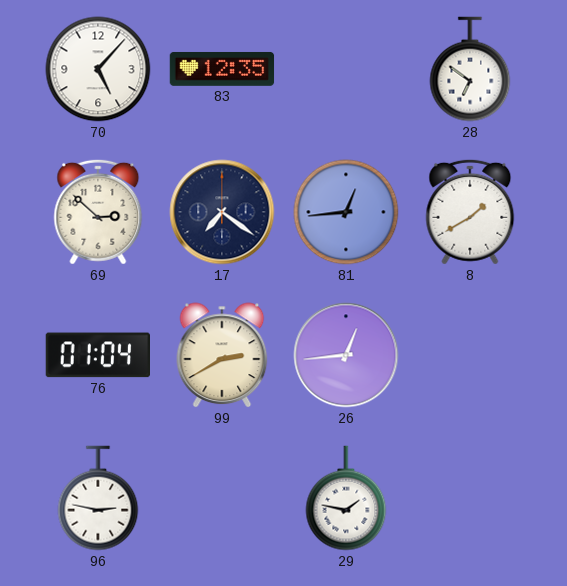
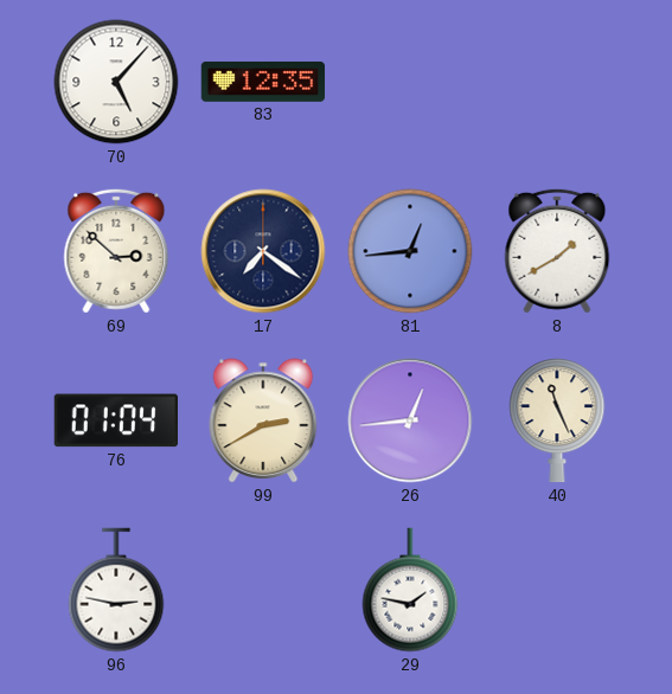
28: 6:51 -> none
40: none -> 11:26
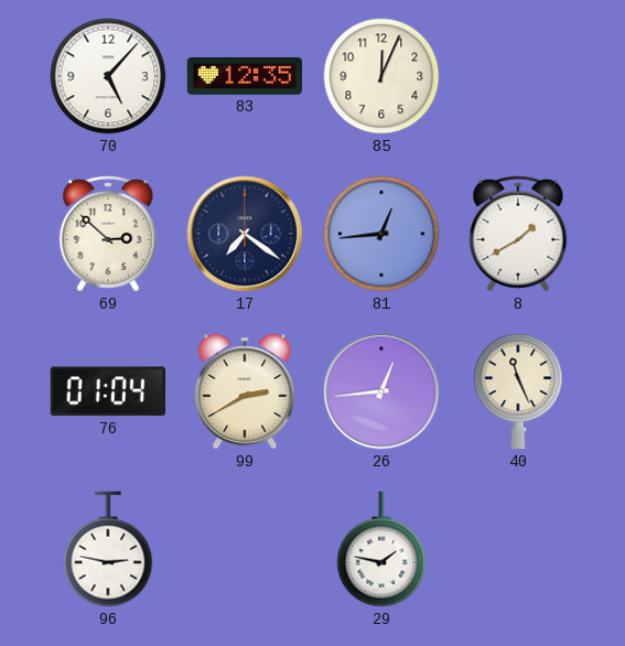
85: none -> 12:04
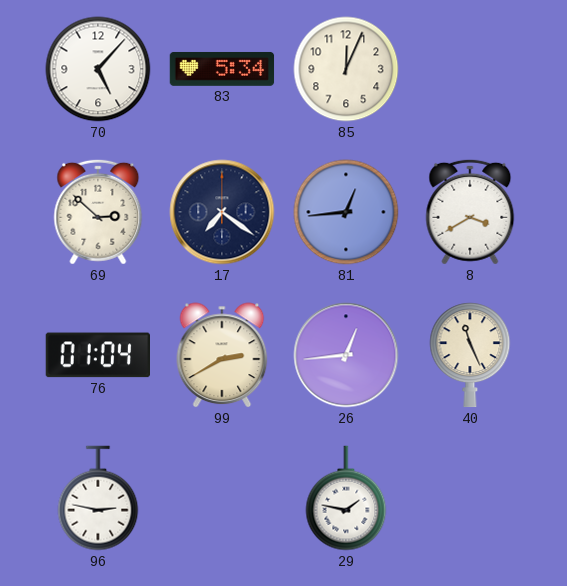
83: 12:35 -> 5:34
8: 1:40 -> 3:40
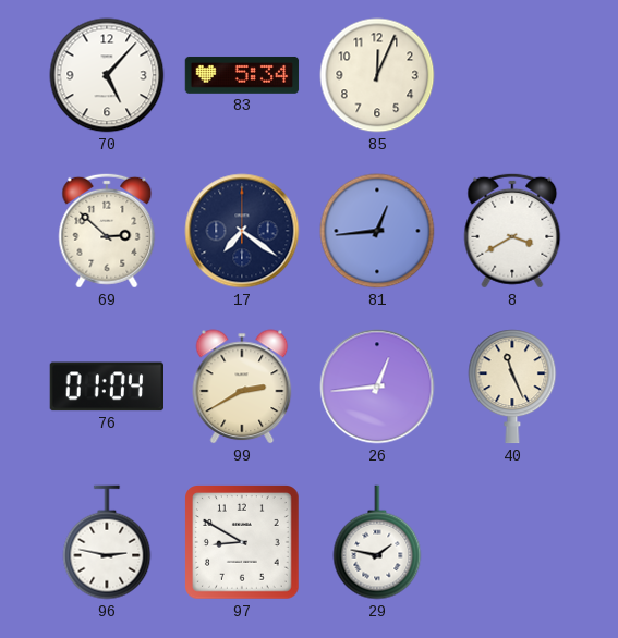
97: none -> 8:50
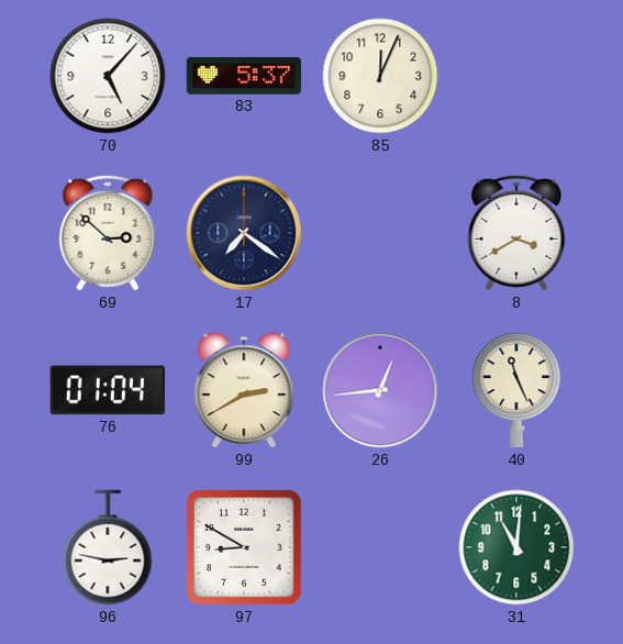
83: 5:34 -> 5:37
81: 12:44 -> none
29: 1:47 -> none
31: none -> 11:01
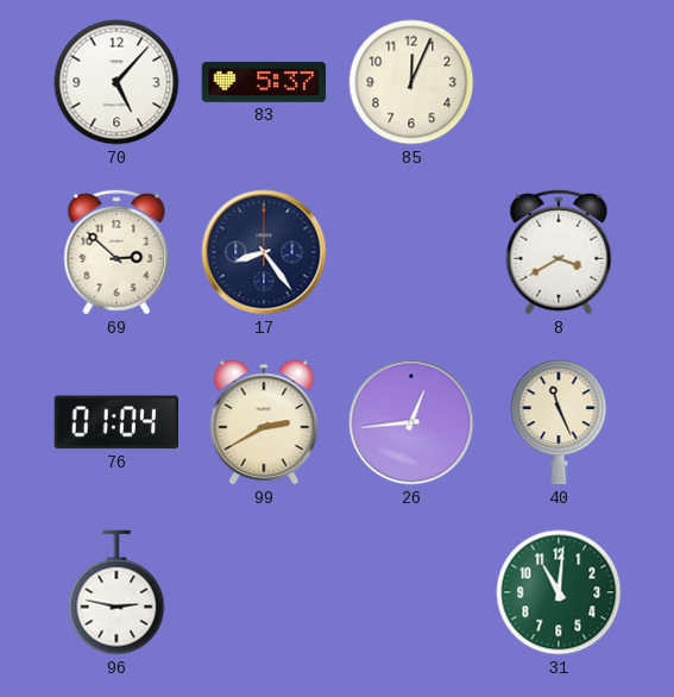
17: 7:21 -> 8:24
97: 8:50 -> none
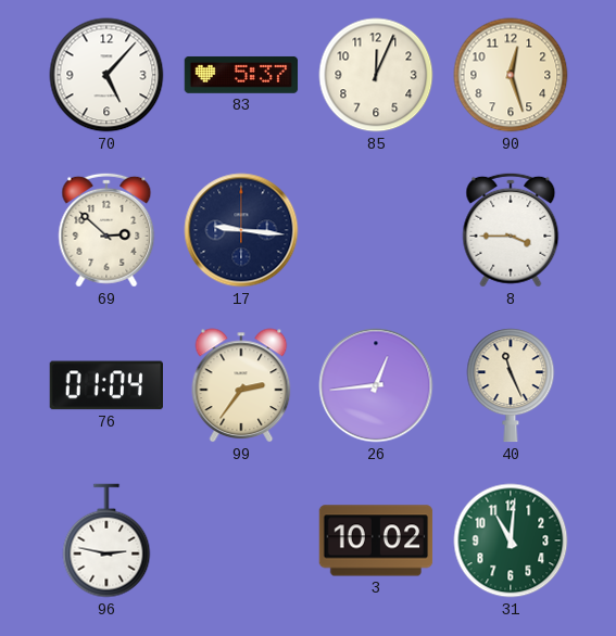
90: none -> 12:27
17: 8:24 -> 9:16
8: 3:40 -> 3:45
99: 2:40 -> 2:36
3: none -> 10:02
